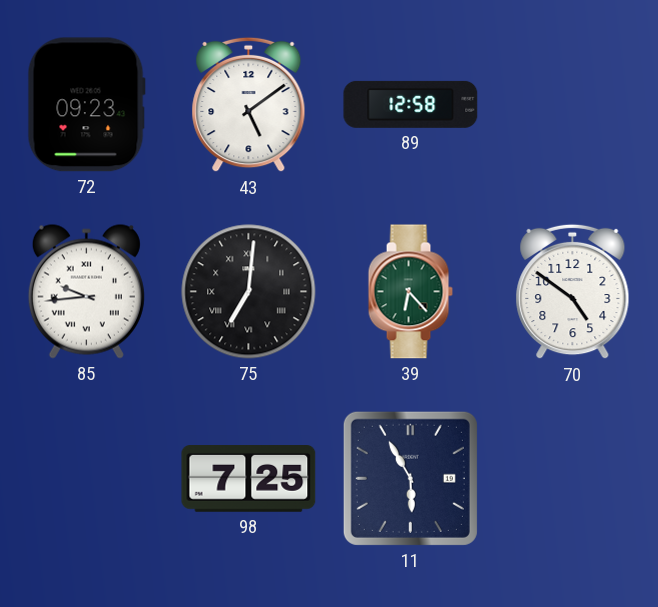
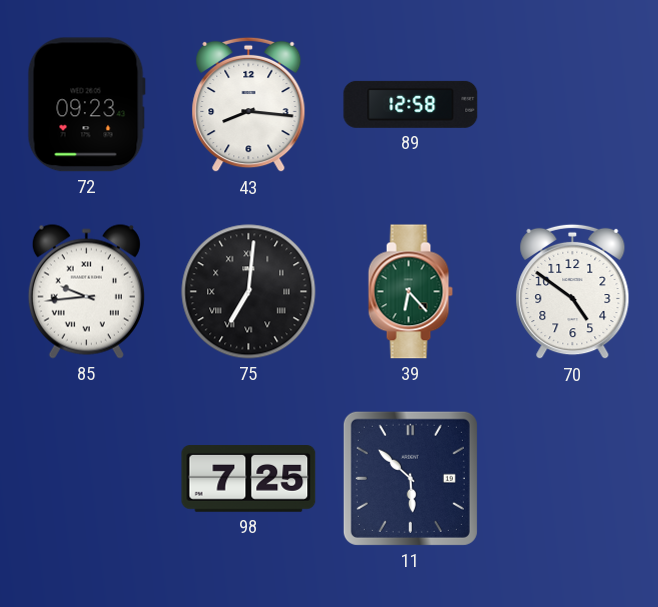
43: 5:09 -> 8:16
11: 5:55 -> 5:52
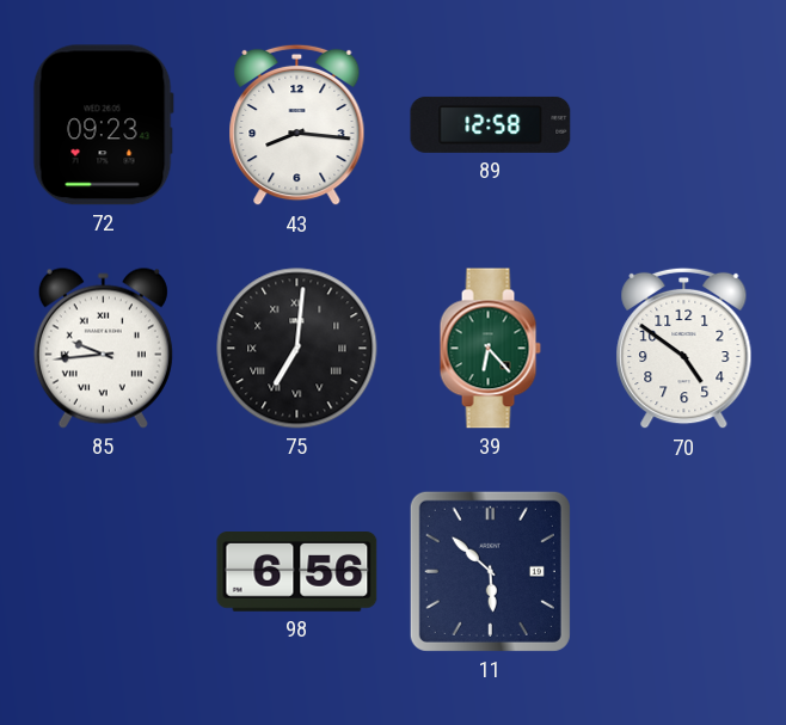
98: 7:25 -> 6:56
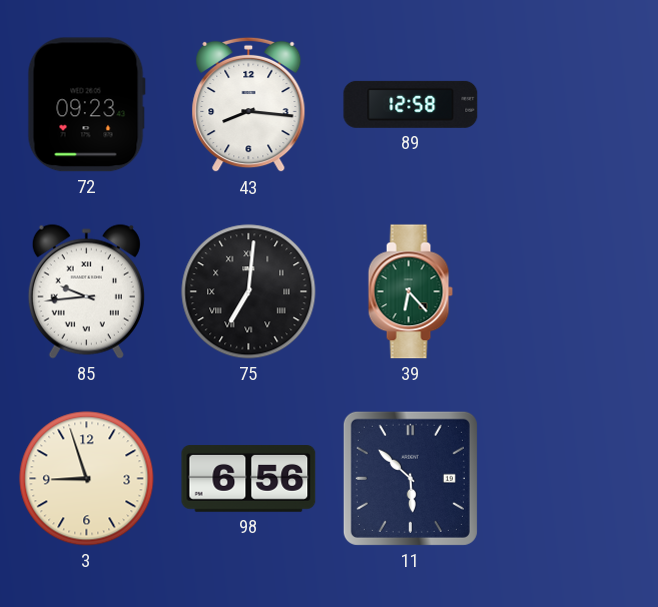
70: 4:51 -> none
3: none -> 8:57
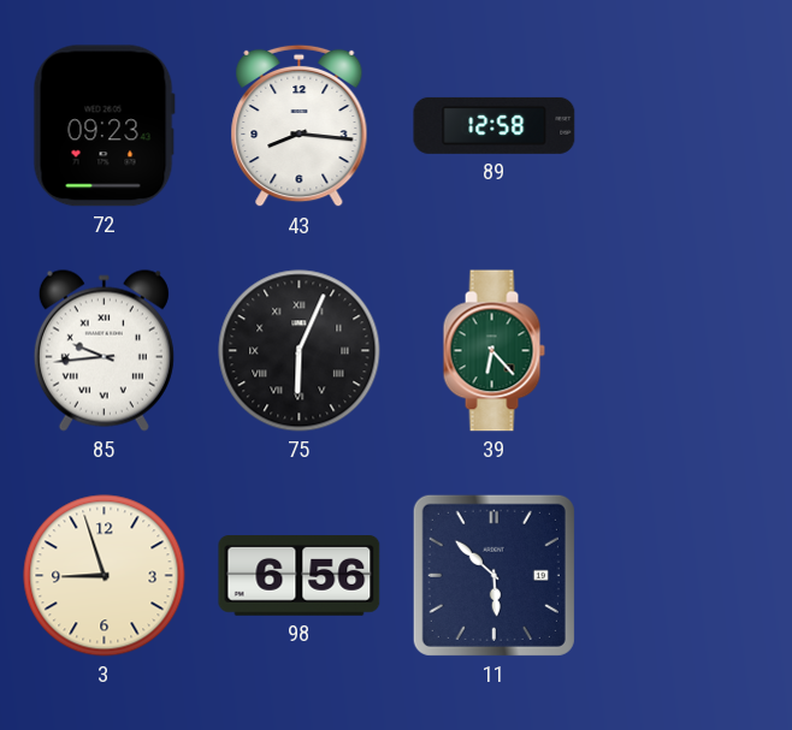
75: 7:01 -> 6:04
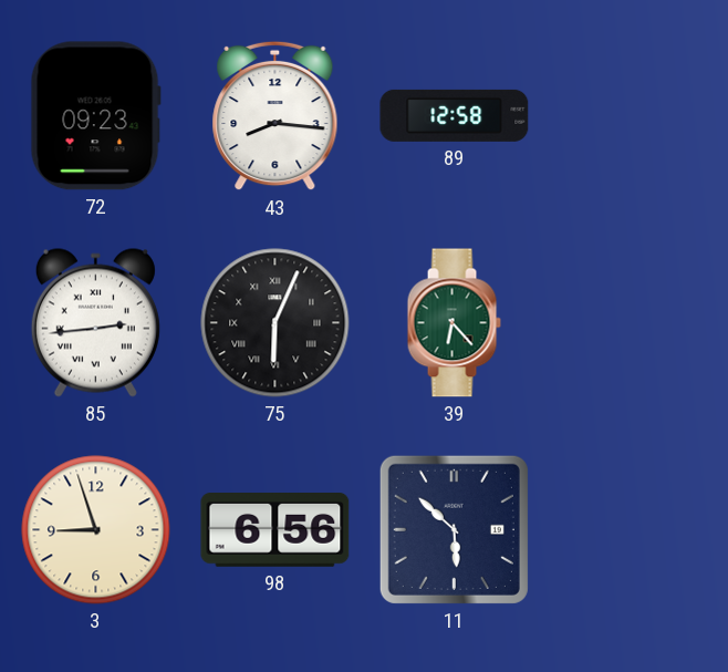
85: 9:44 -> 2:44
